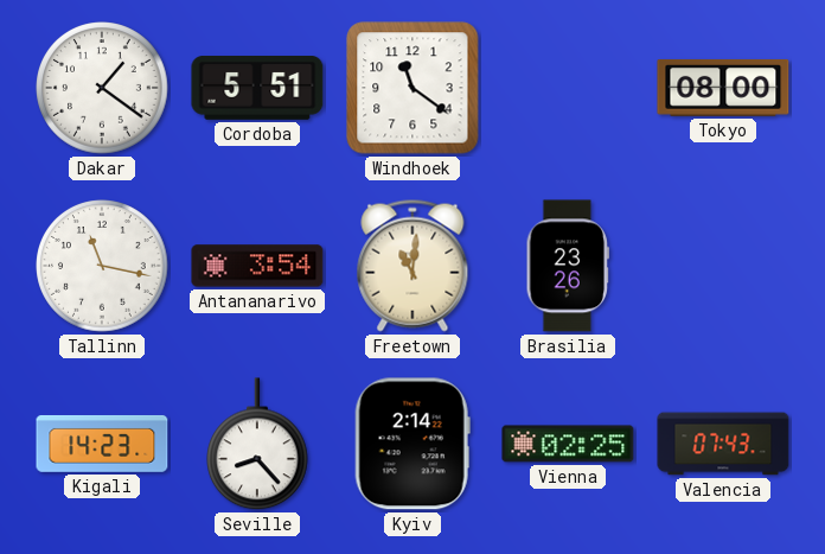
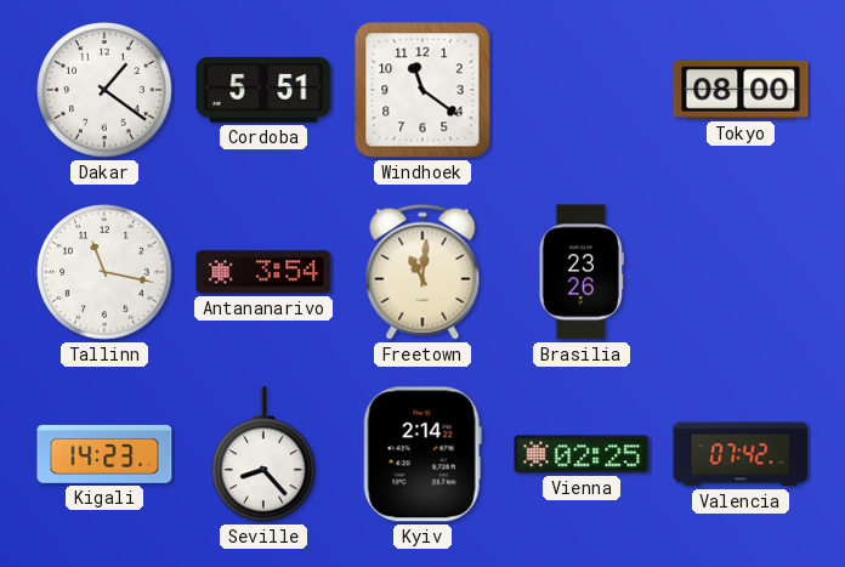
Valencia: 07:43 -> 07:42
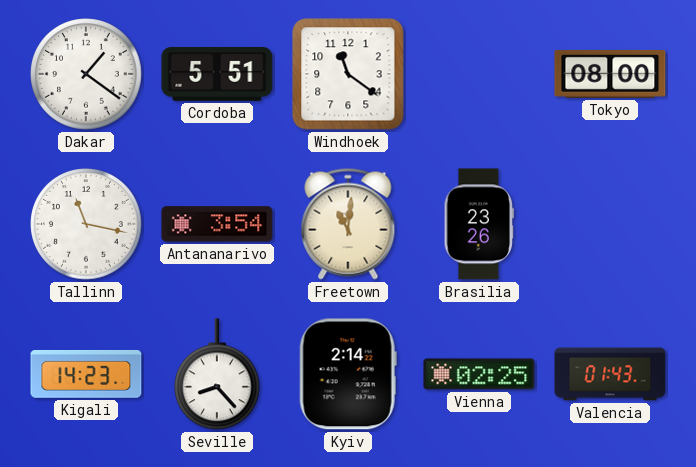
Valencia: 07:42 -> 01:43
